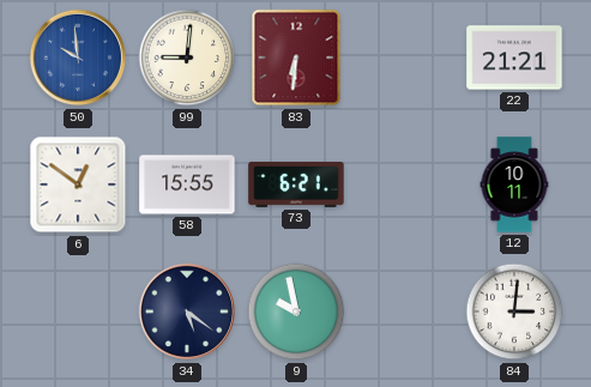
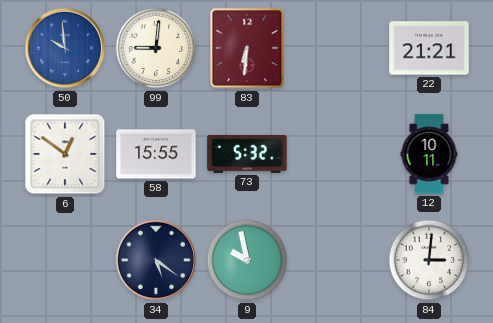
73: 6:21 -> 5:32
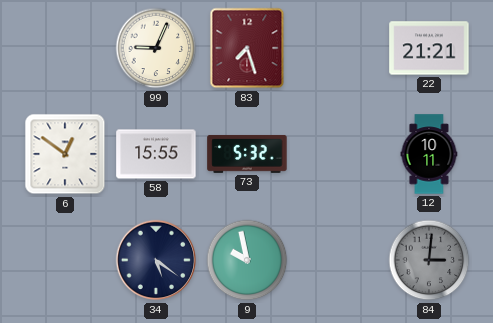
50: 9:59 -> none
99: 9:01 -> 9:04
83: 6:31 -> 7:27
84 dial: white -> grey
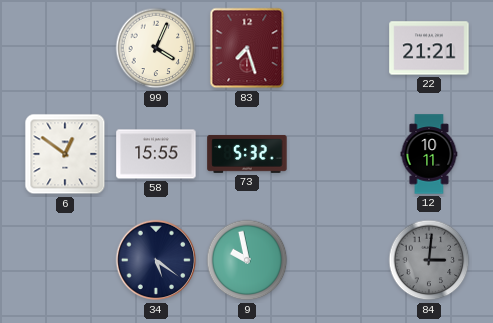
99: 9:04 -> 4:04
